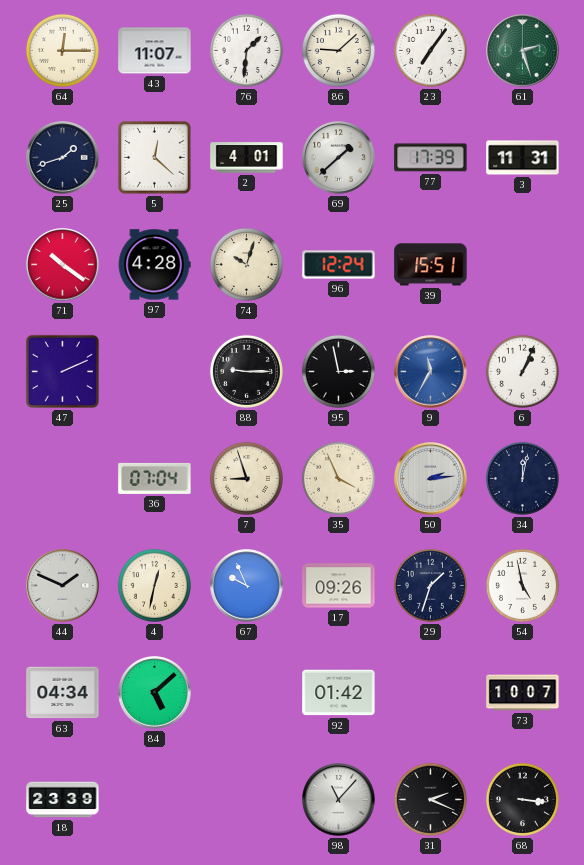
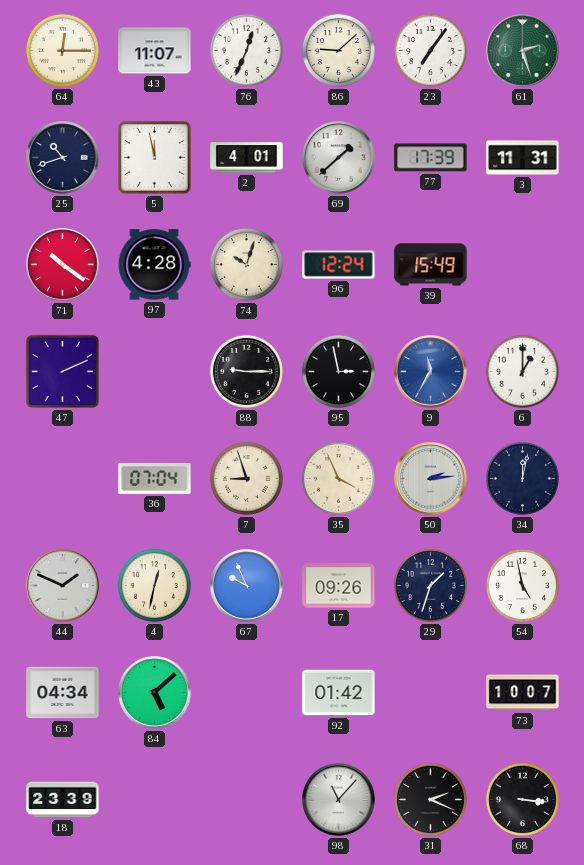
76: 1:31 -> 12:34
25: 1:42 -> 10:42
5: 12:22 -> 11:58
39: 15:51 -> 15:49
6: 1:04 -> 1:00
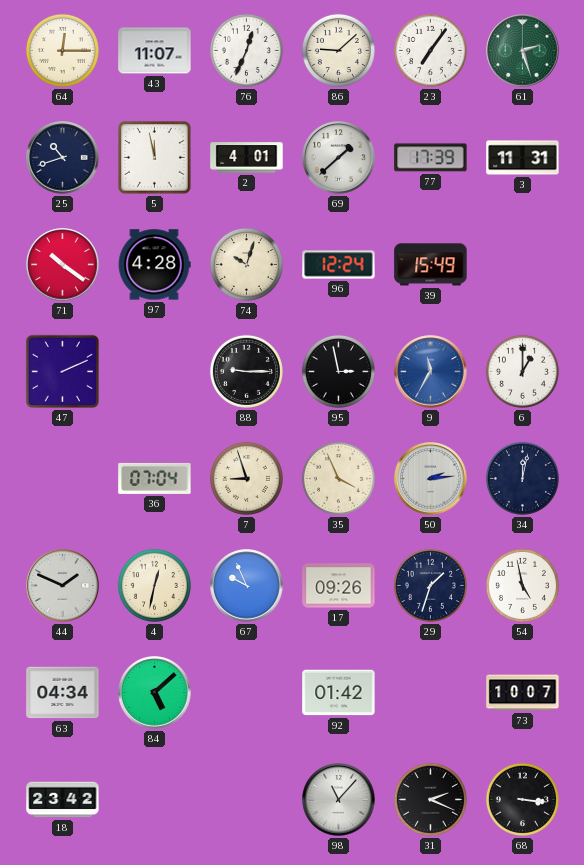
18: 23:39 -> 23:42
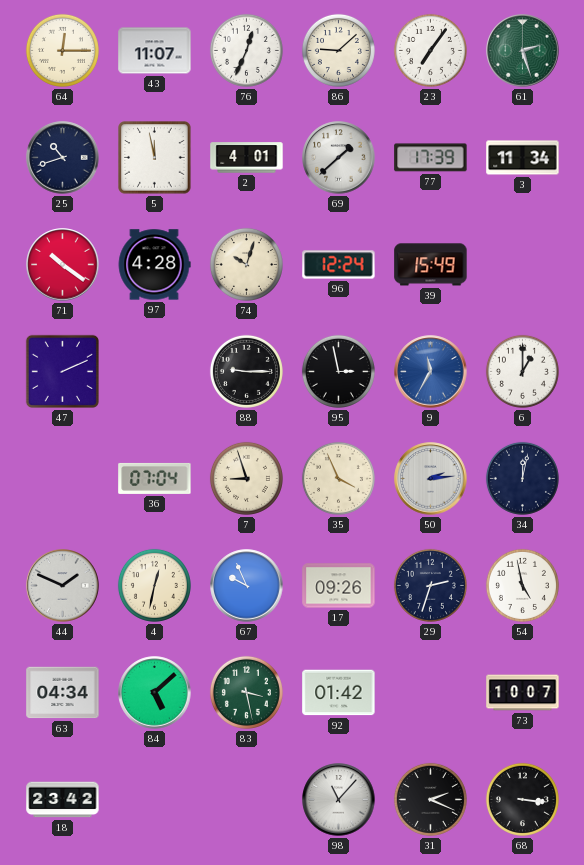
3: 11:31 -> 11:34
29: 1:33 -> 2:33
83: none -> 3:28
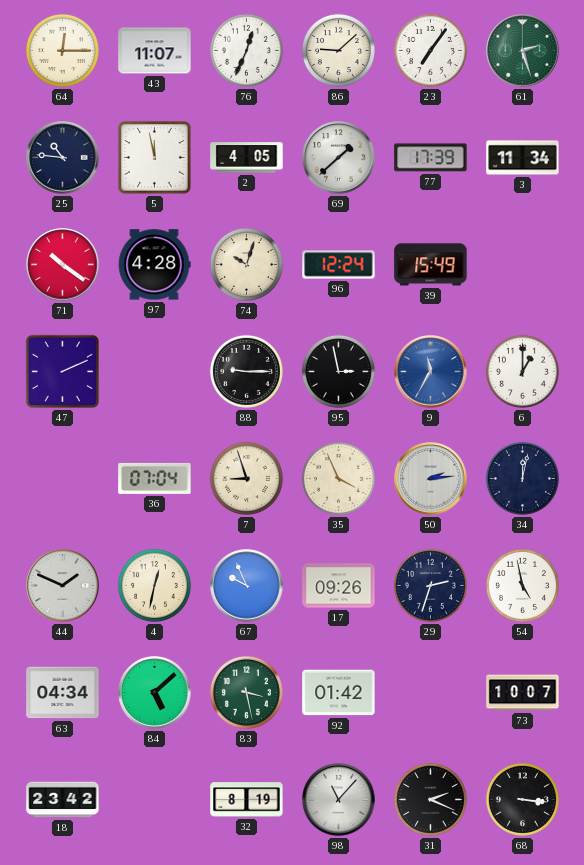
25: 10:42 -> 10:46
2: 4:01 -> 4:05
32: none -> 8:19
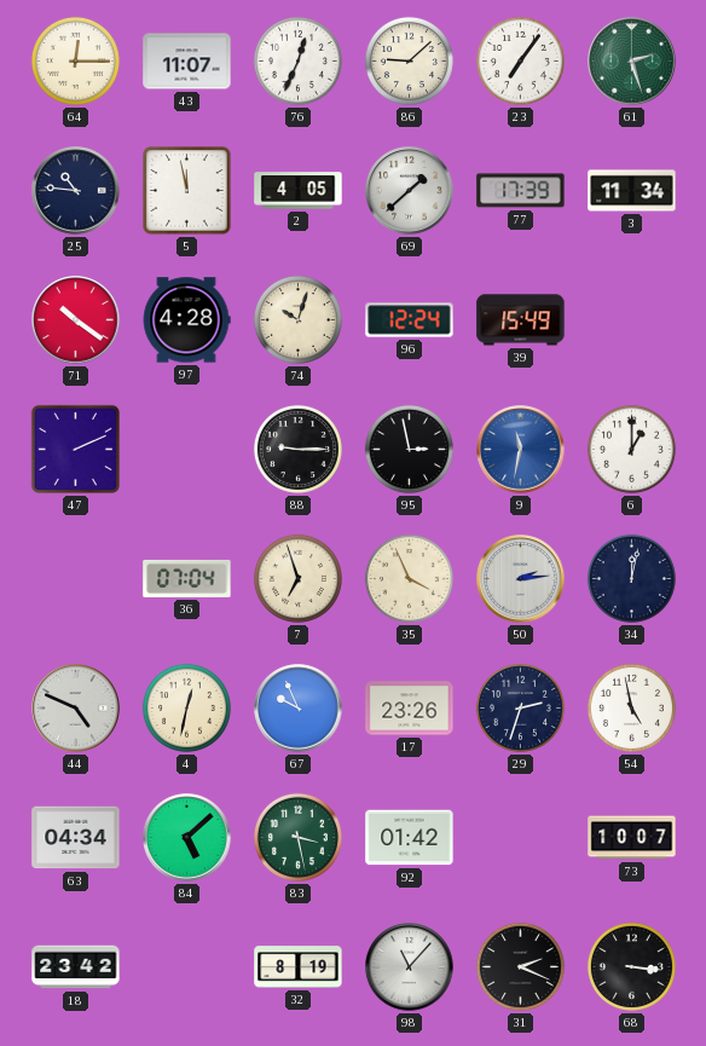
9: 11:35 -> 11:32
7: 8:57 -> 6:57
44: 1:49 -> 4:49
17: 09:26 -> 23:26
